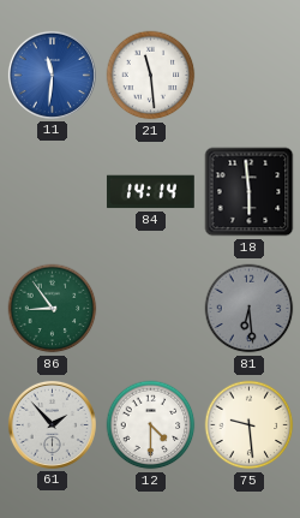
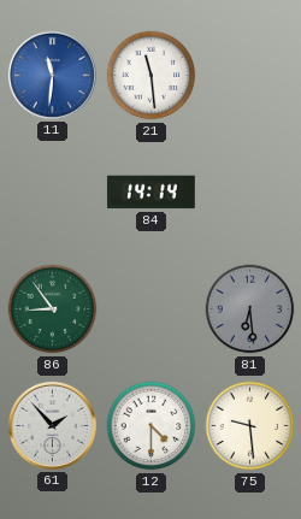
18: 5:59 -> none
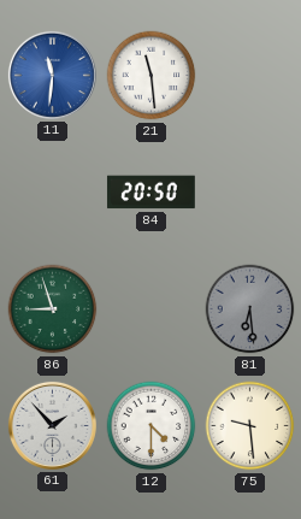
84: 14:14 -> 20:50
86: 8:54 -> 8:57
